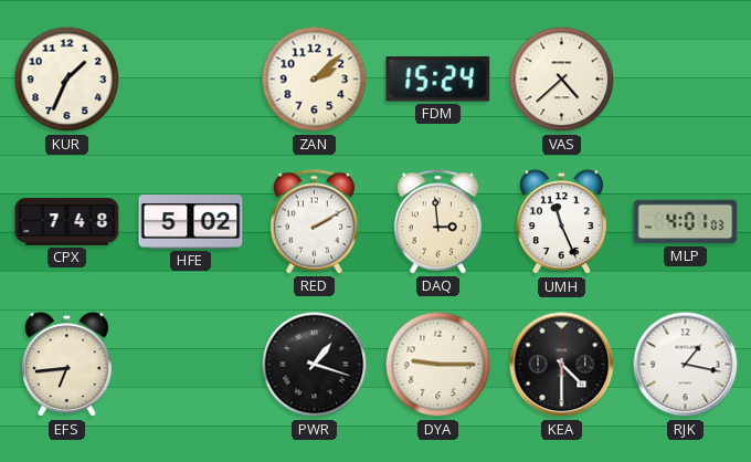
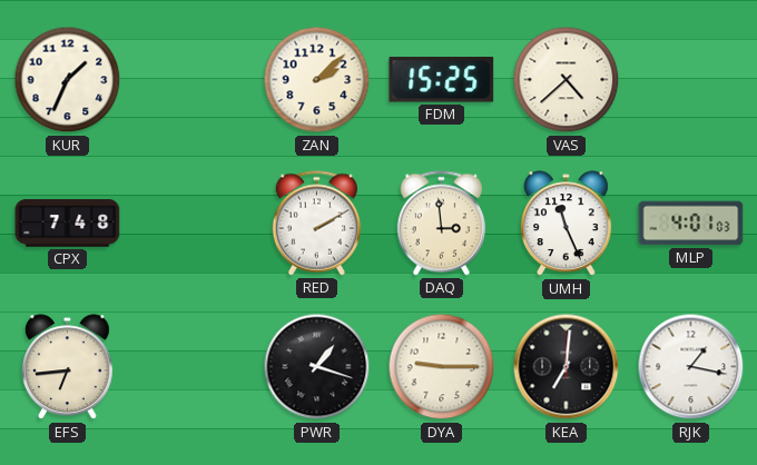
FDM: 15:24 -> 15:25
HFE: 5:02 -> none
KEA: 4:30 -> 7:01
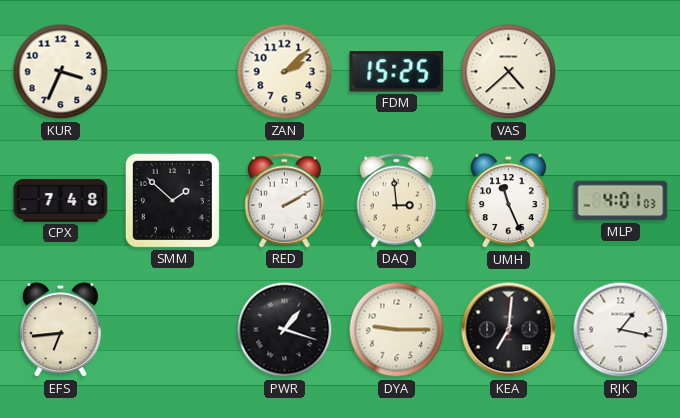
KUR: 1:34 -> 3:34
SMM: none -> 1:52
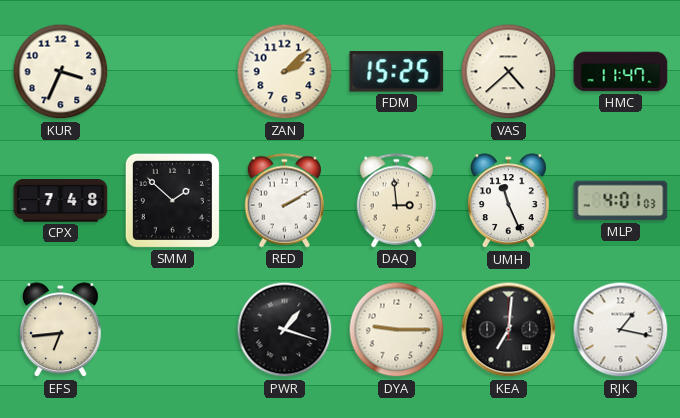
HMC: none -> 11:47
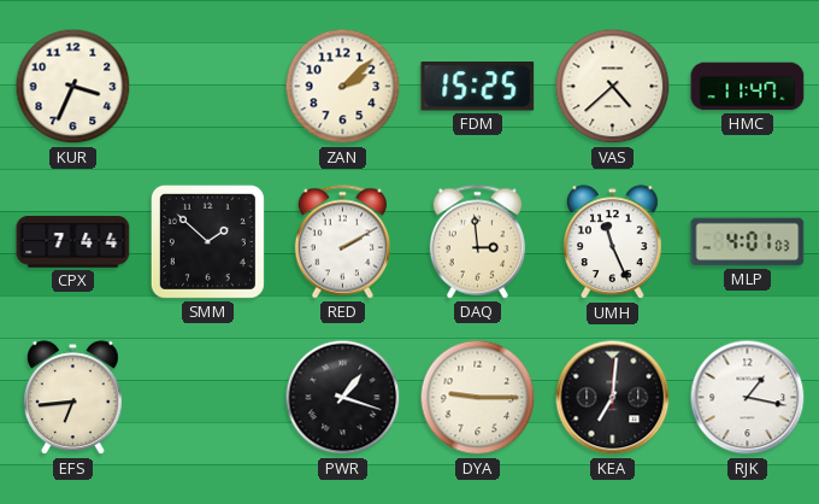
CPX: 7:48 -> 7:44
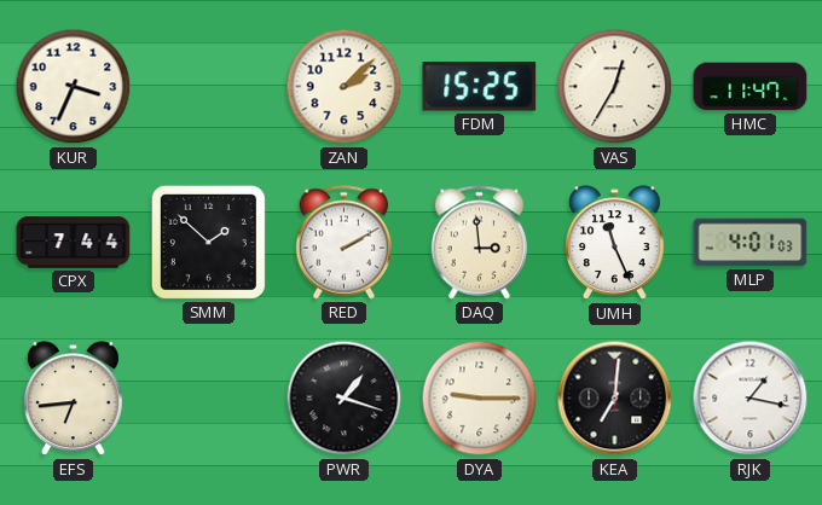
VAS: 4:38 -> 12:35
